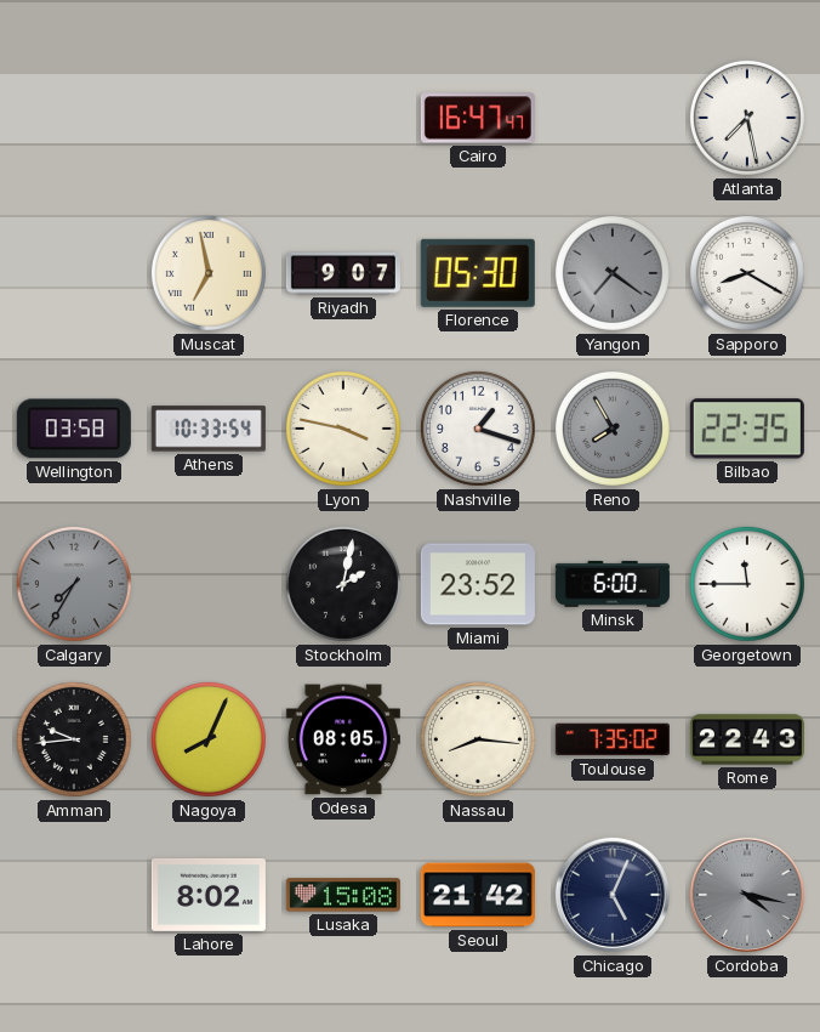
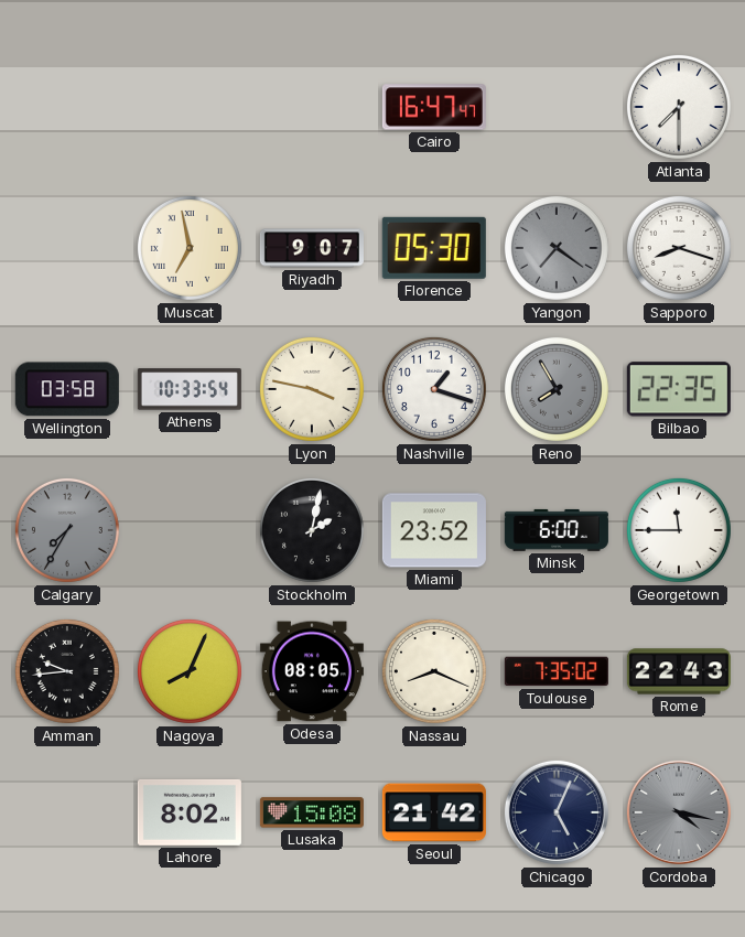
Atlanta: 7:28 -> 7:30
Sapporo: 8:20 -> 8:18
Nassau: 8:16 -> 8:19
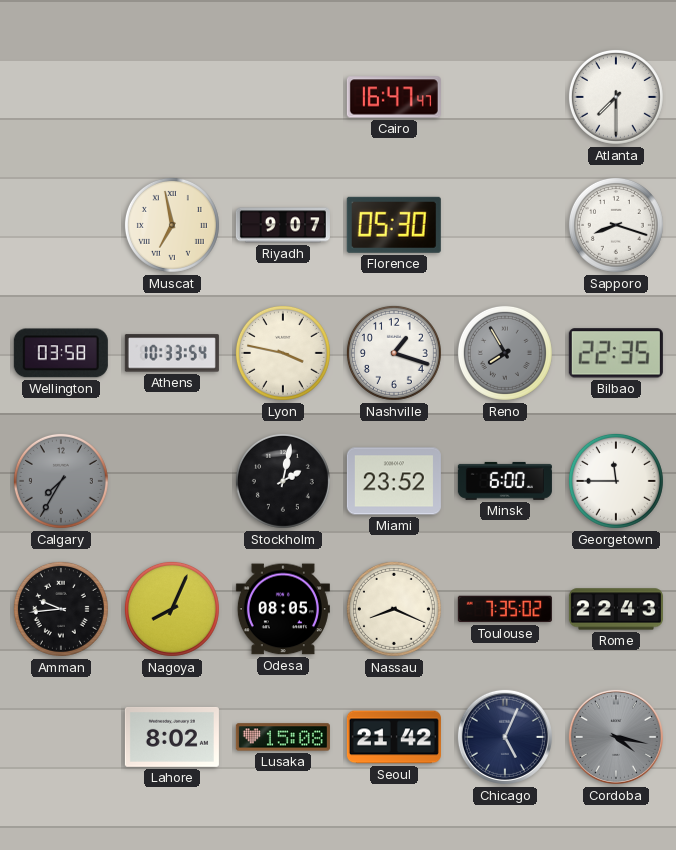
Yangon: 7:21 -> none
